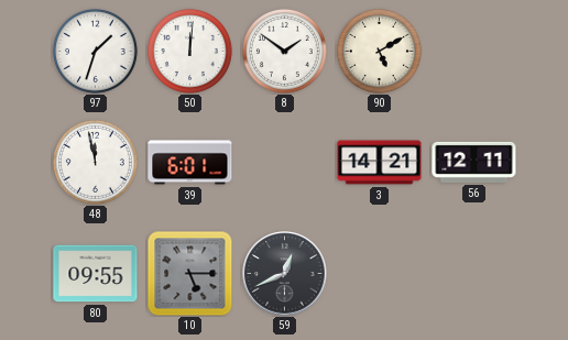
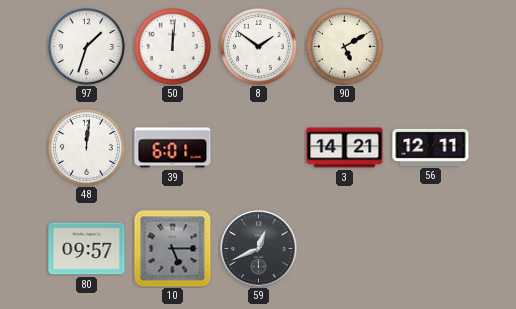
48: 11:58 -> 12:01
80: 09:55 -> 09:57
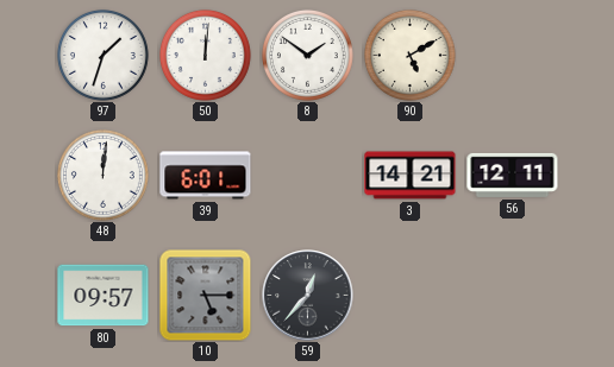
59: 12:41 -> 12:37
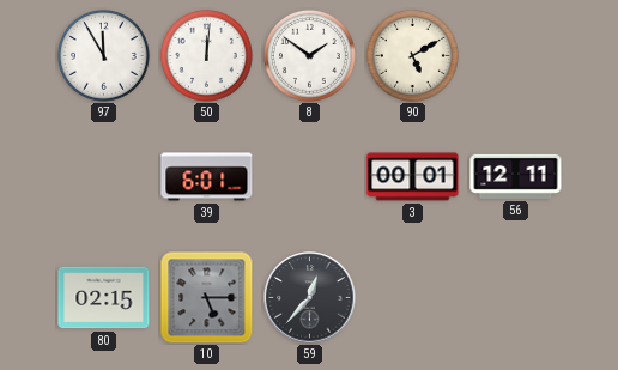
97: 1:33 -> 11:55
48: 12:01 -> none
3: 14:21 -> 00:01
80: 09:57 -> 02:15
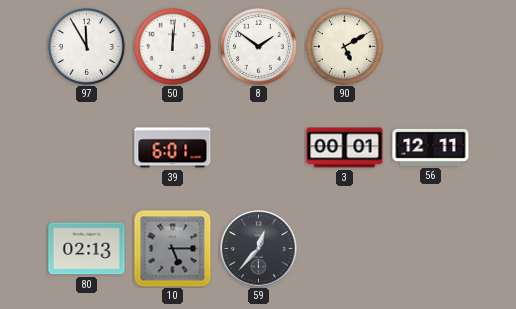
80: 02:15 -> 02:13
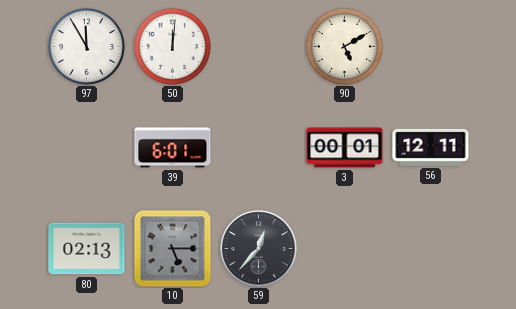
8: 1:51 -> none
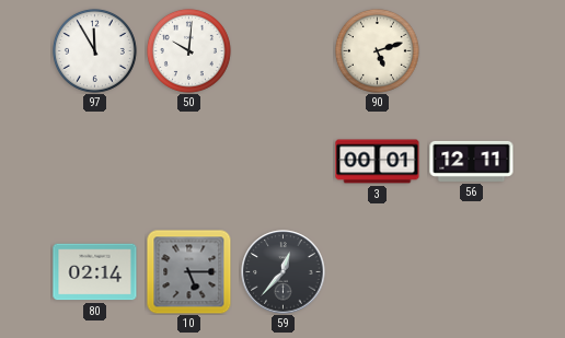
50: 12:01 -> 10:01
90: 5:10 -> 5:12
39: 6:01 -> none
80: 02:13 -> 02:14
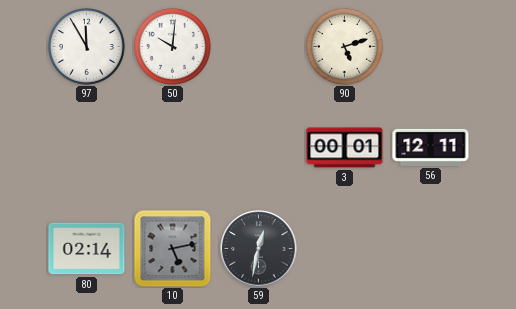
10: 5:15 -> 5:13
59: 12:37 -> 12:32
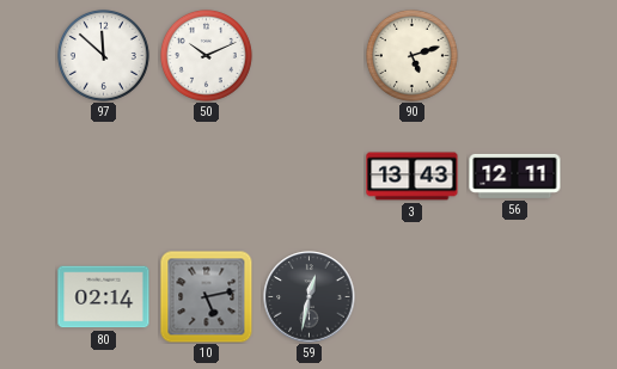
97: 11:55 -> 11:52
50: 10:01 -> 10:11
3: 00:01 -> 13:43
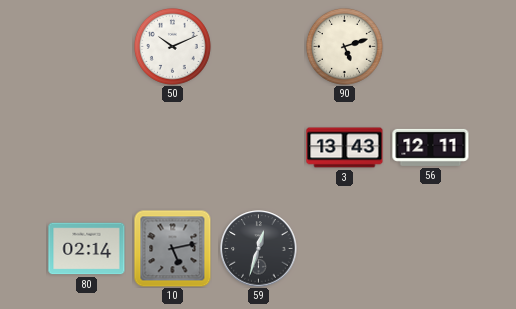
97: 11:52 -> none
59: 12:32 -> 12:33
